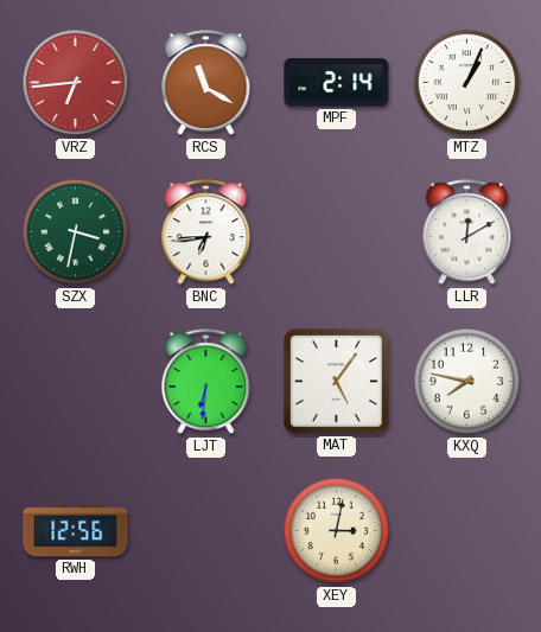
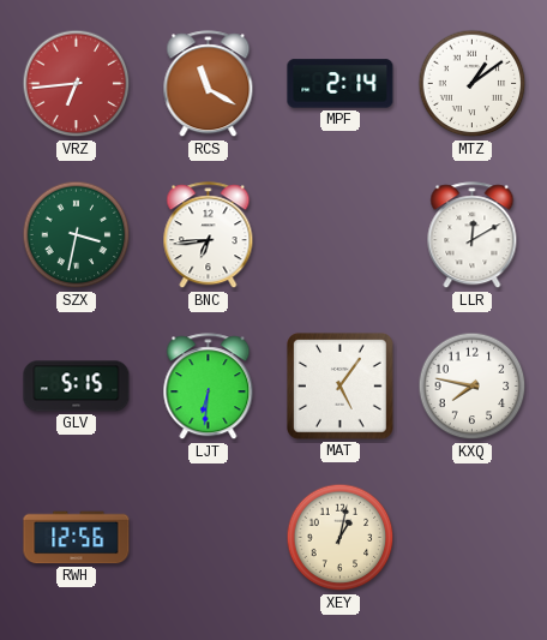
MTZ: 1:04 -> 1:09
GLV: none -> 5:15
XEY: 3:02 -> 1:02
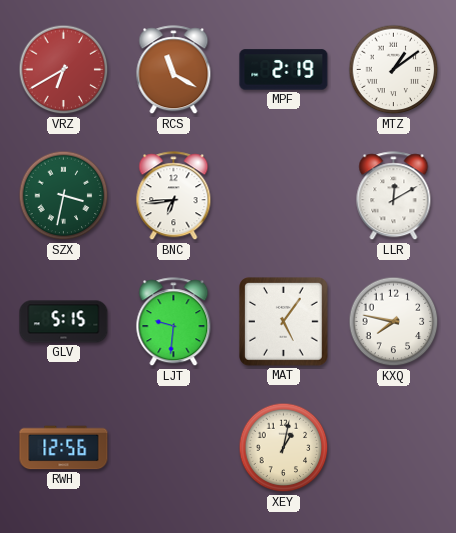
VRZ: 6:44 -> 6:40
MPF: 2:14 -> 2:19
LJT: 6:31 -> 9:31
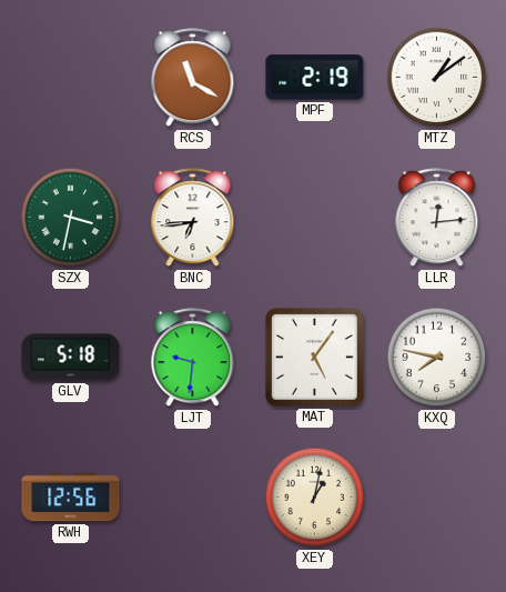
VRZ: 6:40 -> none
LLR: 12:10 -> 12:14
GLV: 5:15 -> 5:18
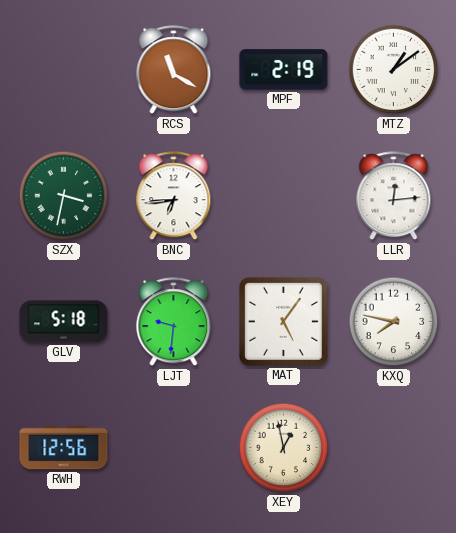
XEY: 1:02 -> 12:58
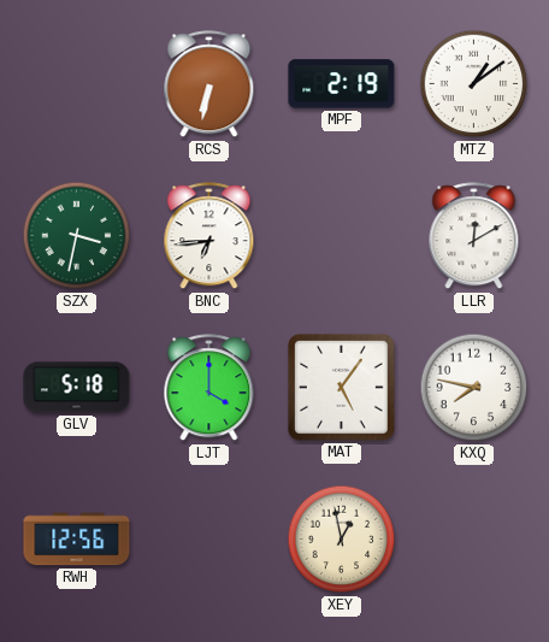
RCS: 11:20 -> 6:32
LLR: 12:14 -> 12:10
LJT: 9:31 -> 4:00
